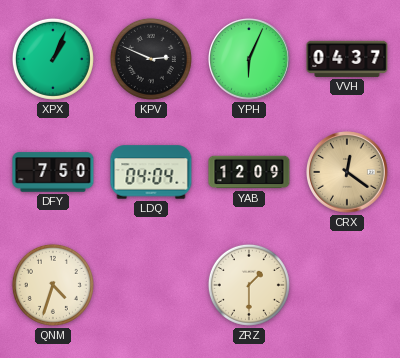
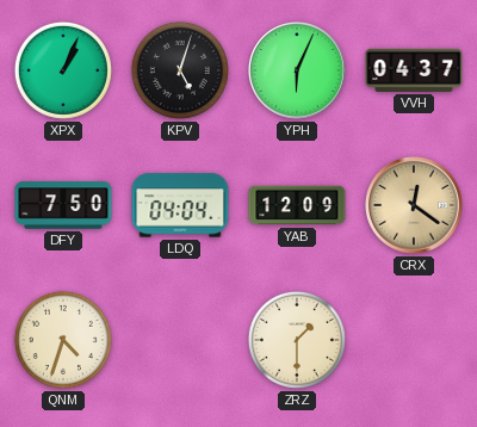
KPV: 2:49 -> 5:03
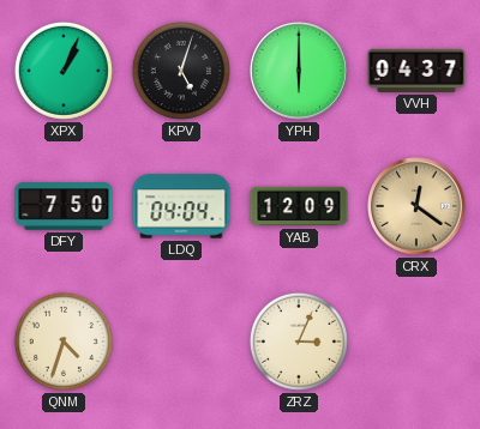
YPH: 6:04 -> 6:00
ZRZ: 1:30 -> 3:04
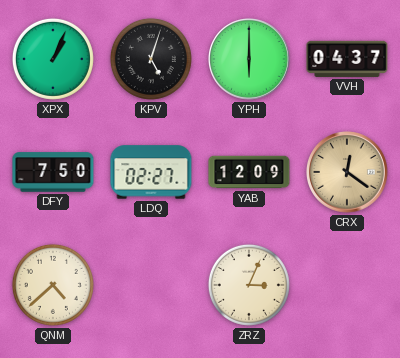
LDQ: 04:04 -> 02:27
QNM: 4:33 -> 4:38
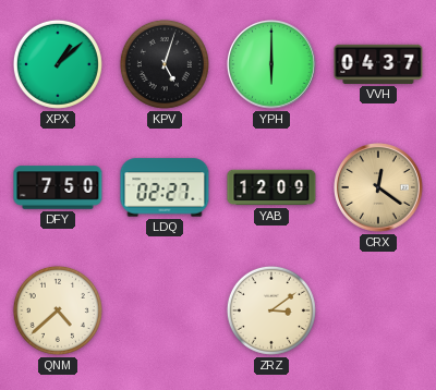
XPX: 1:04 -> 1:08
ZRZ: 3:04 -> 3:09
